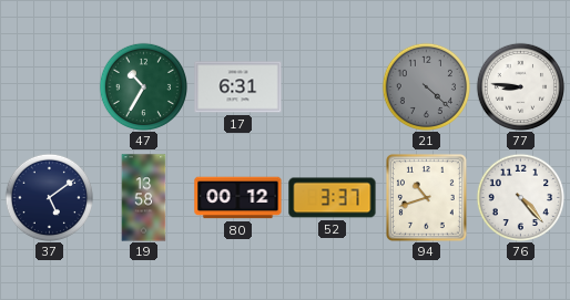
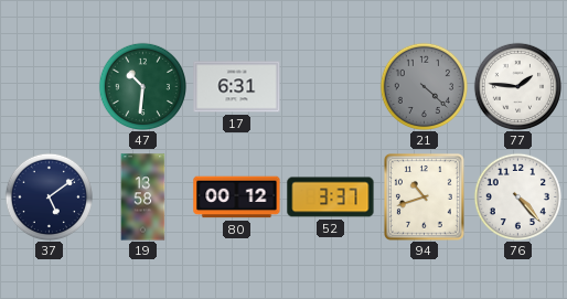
47: 10:35 -> 10:31
77: 8:46 -> 1:46
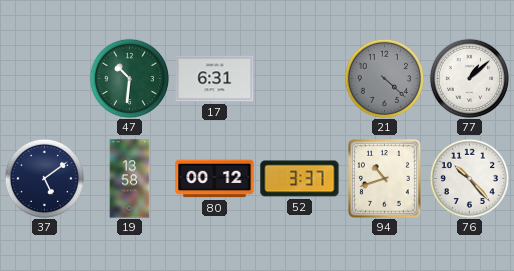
77: 1:46 -> 1:08
76: 4:23 -> 10:23
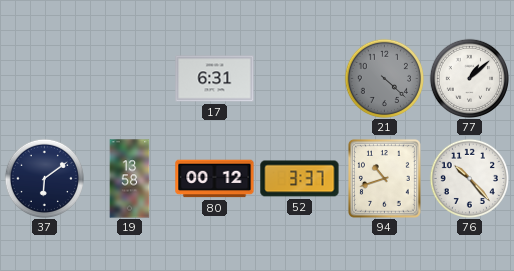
47: 10:31 -> none
37: 5:09 -> 6:09
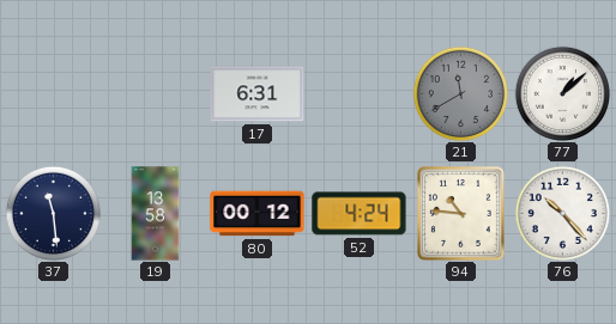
21: 4:22 -> 11:40
37: 6:09 -> 11:29
52: 3:37 -> 4:24
94: 10:42 -> 10:46
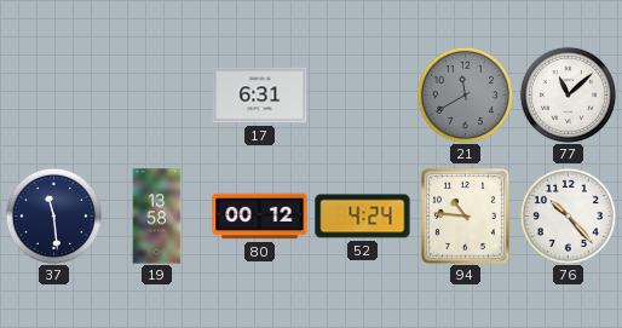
77: 1:08 -> 11:08
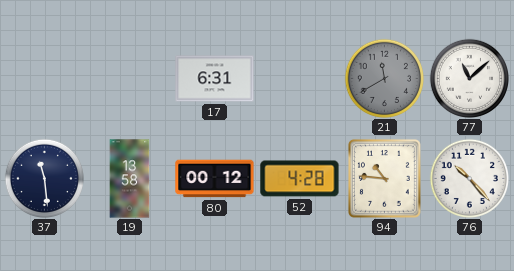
52: 4:24 -> 4:28
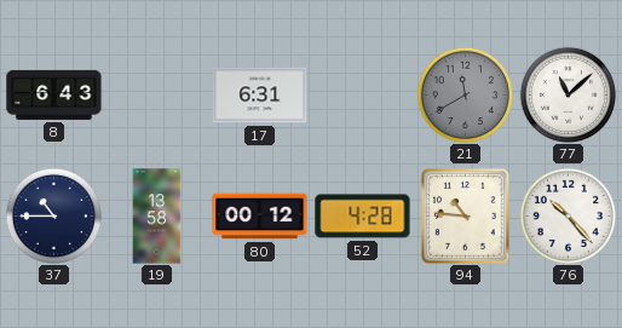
8: none -> 6:43
37: 11:29 -> 10:45
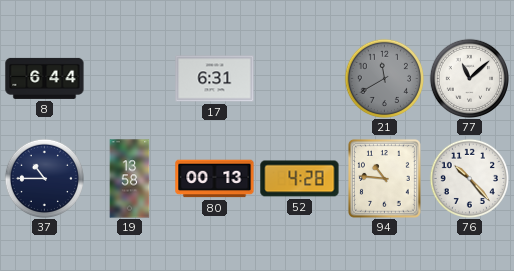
8: 6:43 -> 6:44
80: 00:12 -> 00:13
